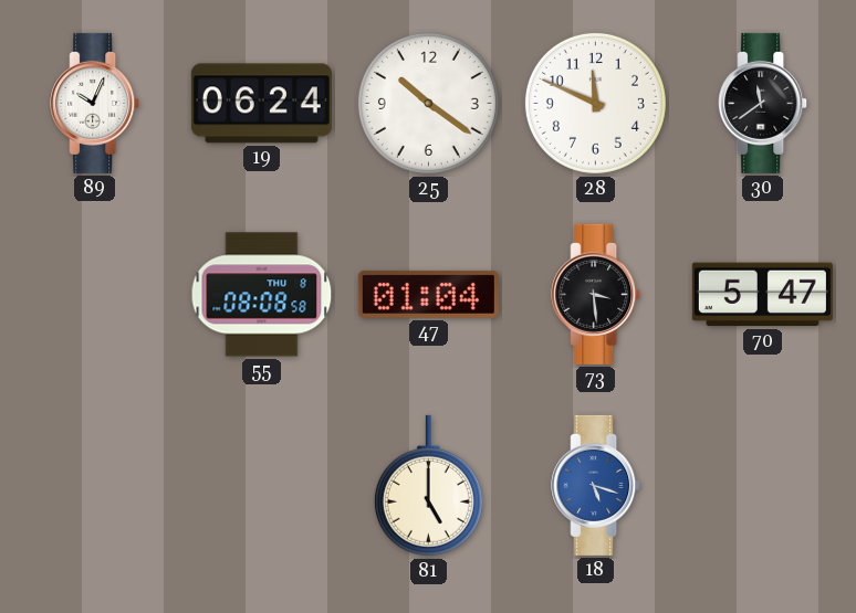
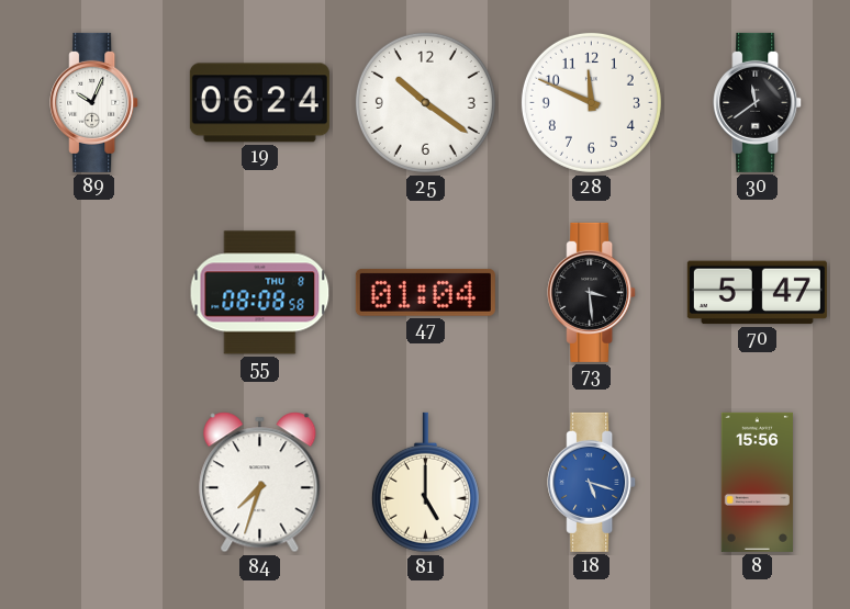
84: none -> 7:33
8: none -> 15:56
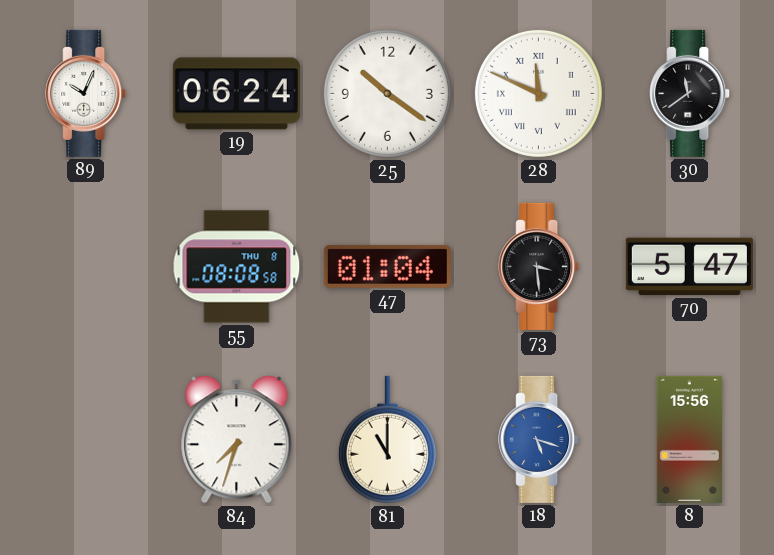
28 numerals: Arabic -> Roman
81: 5:00 -> 11:00
